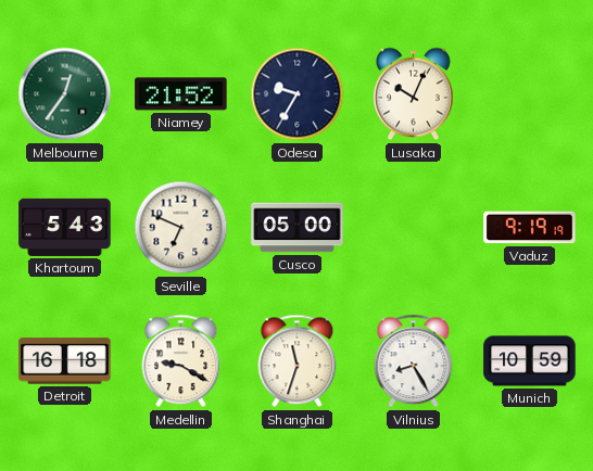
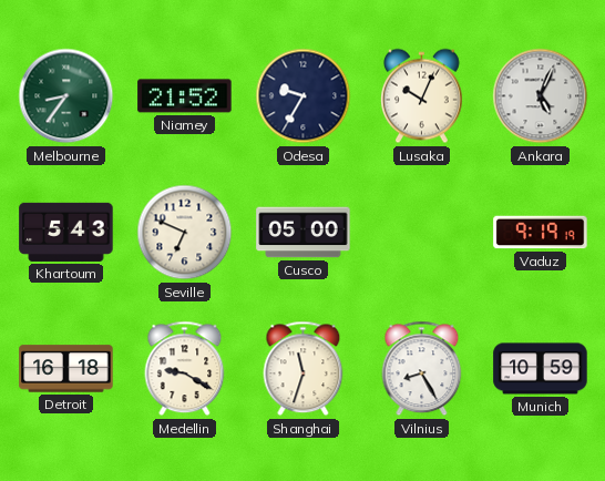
Melbourne: 12:36 -> 8:36
Ankara: none -> 5:04
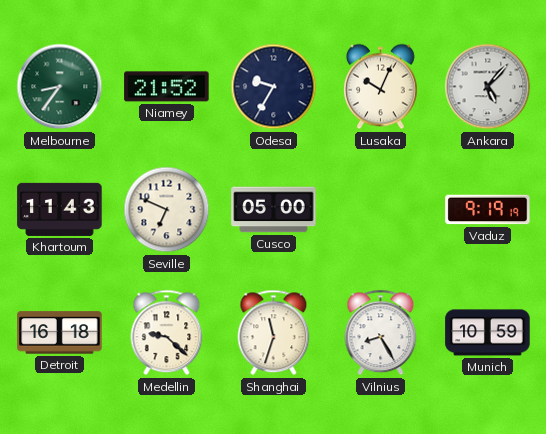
Ankara: 5:04 -> 5:07
Khartoum: 5:43 -> 11:43
Medellin: 9:20 -> 9:22
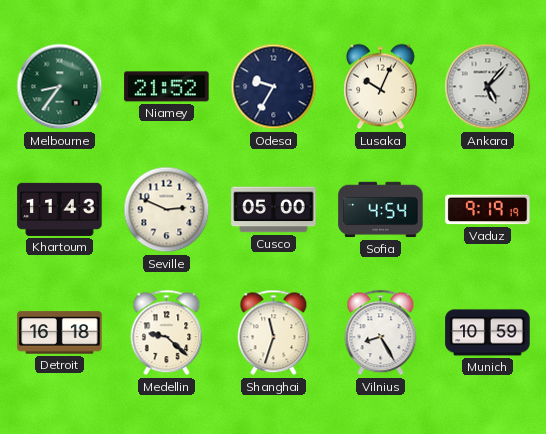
Seville: 6:49 -> 2:49
Sofia: none -> 4:54
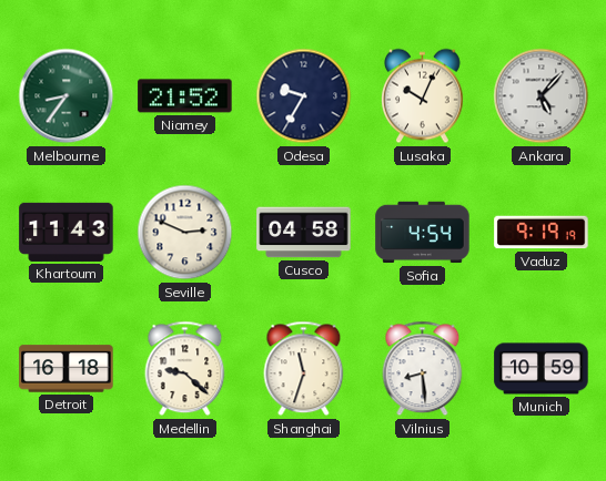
Cusco: 05:00 -> 04:58
Vilnius: 8:25 -> 8:29
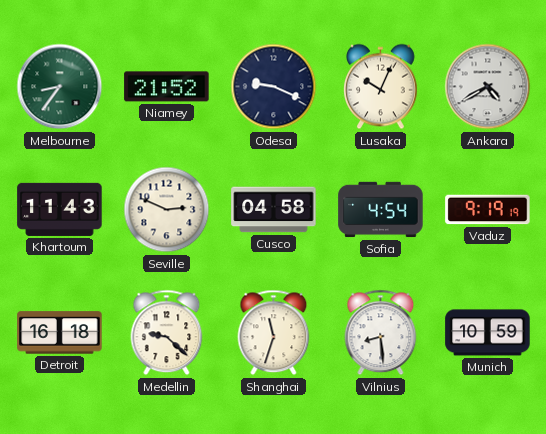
Odesa: 9:35 -> 9:19
Ankara: 5:07 -> 4:40
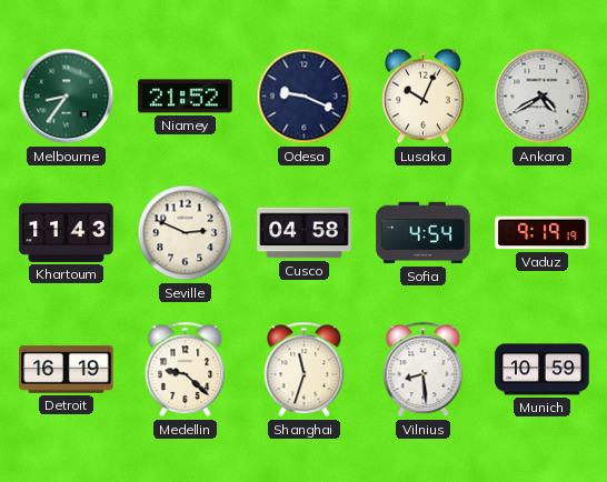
Detroit: 16:18 -> 16:19
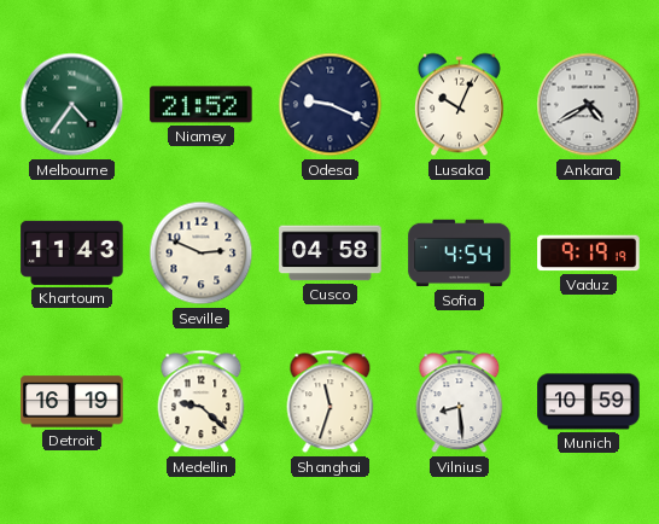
Melbourne: 8:36 -> 4:36
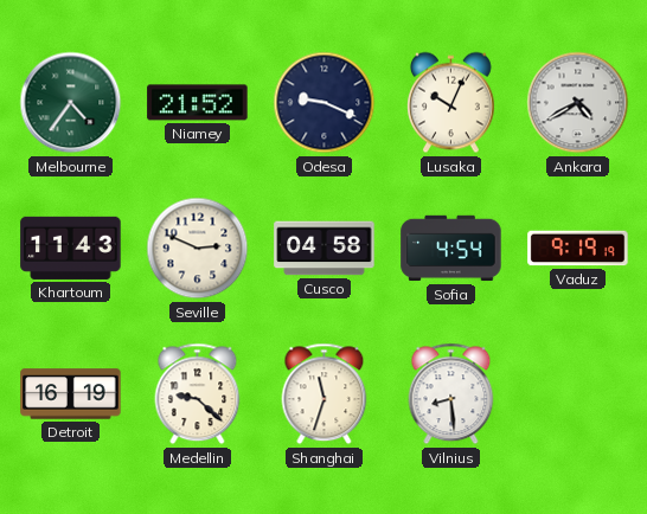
Munich: 10:59 -> none
